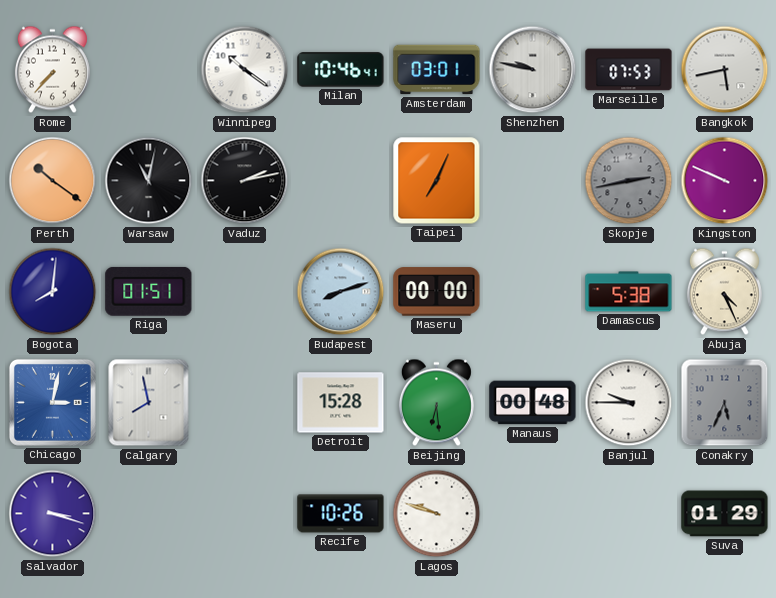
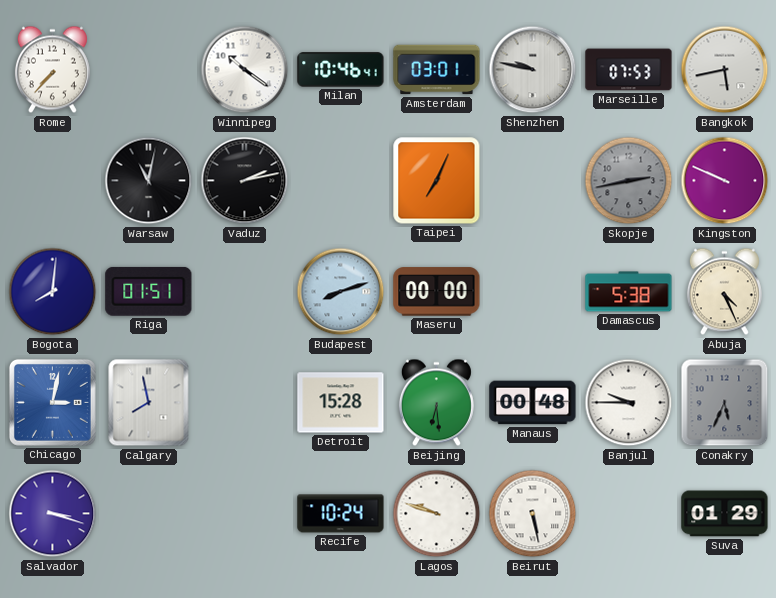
Perth: 10:21 -> none
Recife: 10:26 -> 10:24
Beirut: none -> 5:28
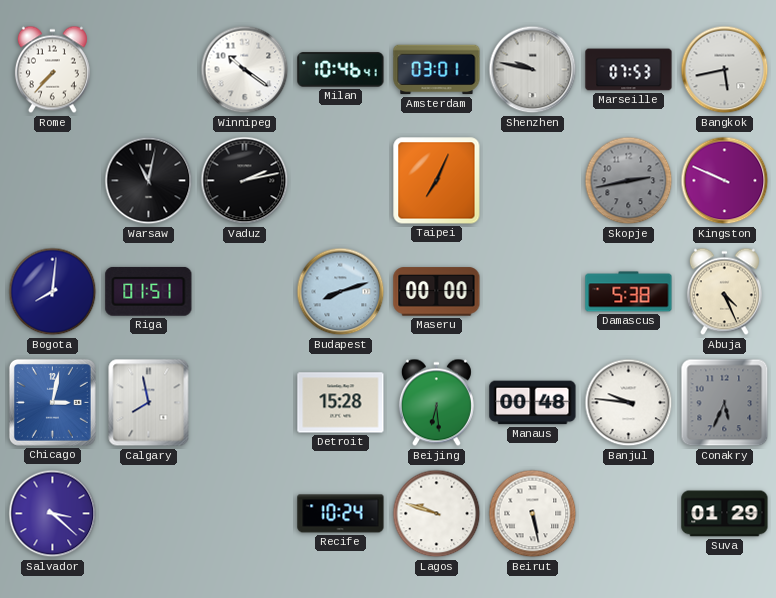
Banjul: 9:45 -> 9:46
Salvador: 3:18 -> 3:22
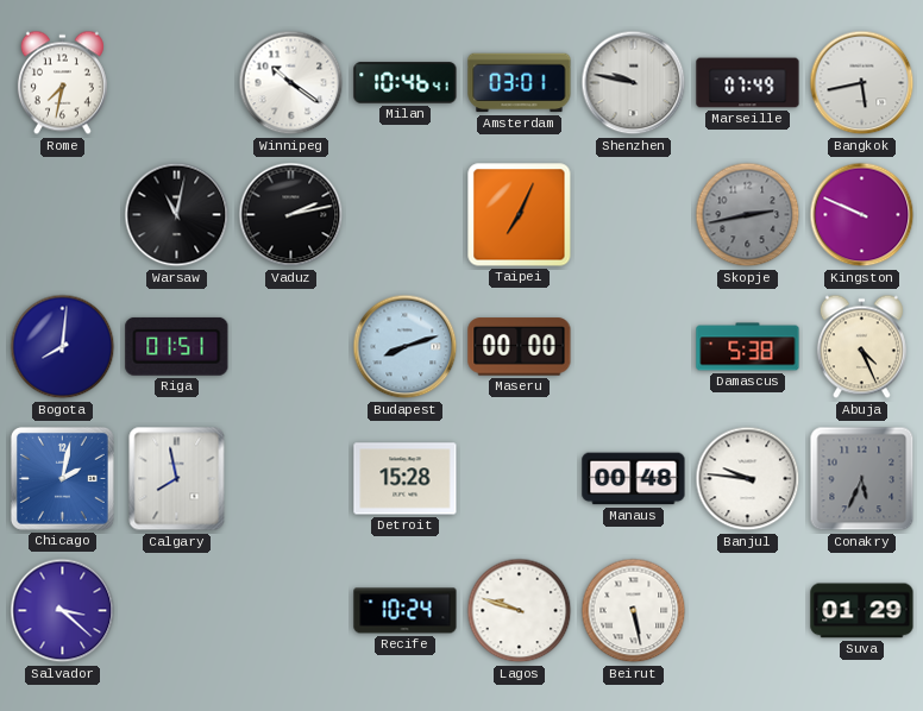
Rome: 7:37 -> 7:32
Marseille: 07:53 -> 07:49
Chicago: 3:02 -> 2:02
Beijing: 6:29 -> none
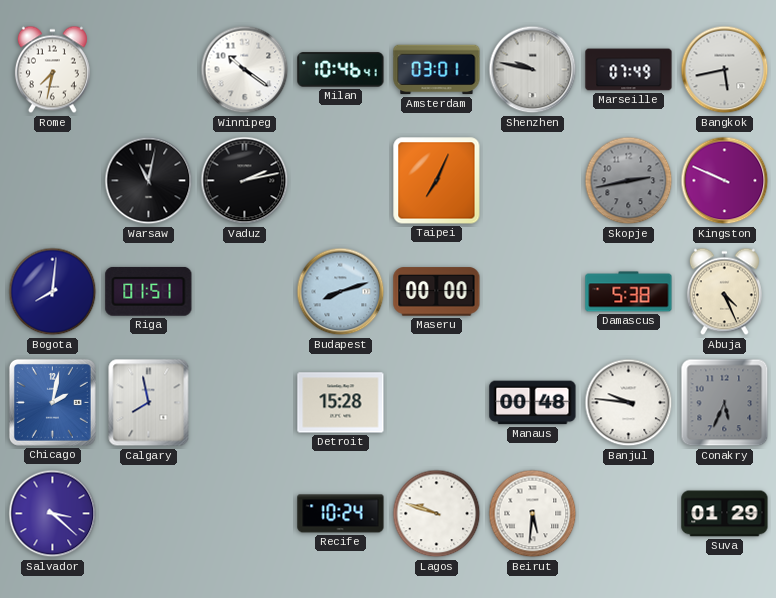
Beirut: 5:28 -> 5:31
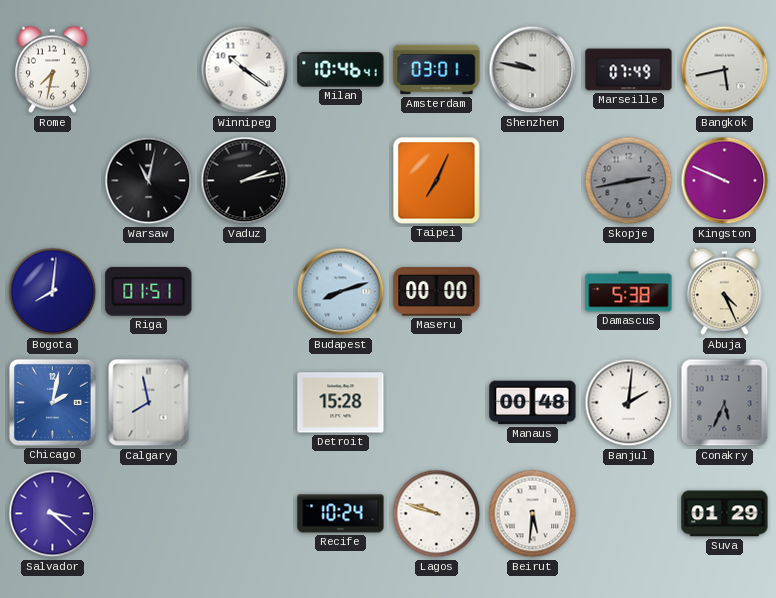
Banjul: 9:46 -> 2:01
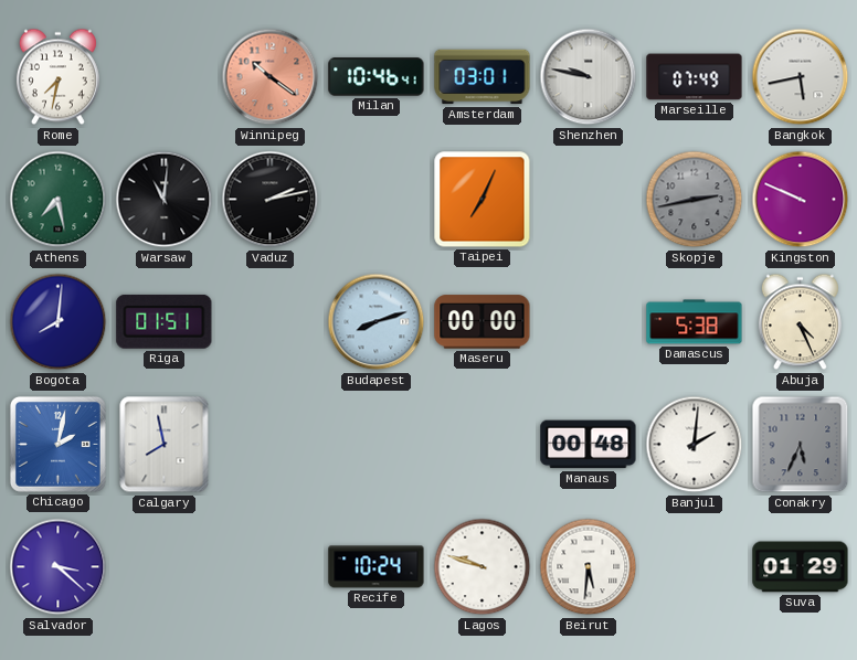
Winnipeg dial: white -> salmon
Athens: none -> 7:28
Warsaw: 11:02 -> 11:01
Detroit: 15:28 -> none
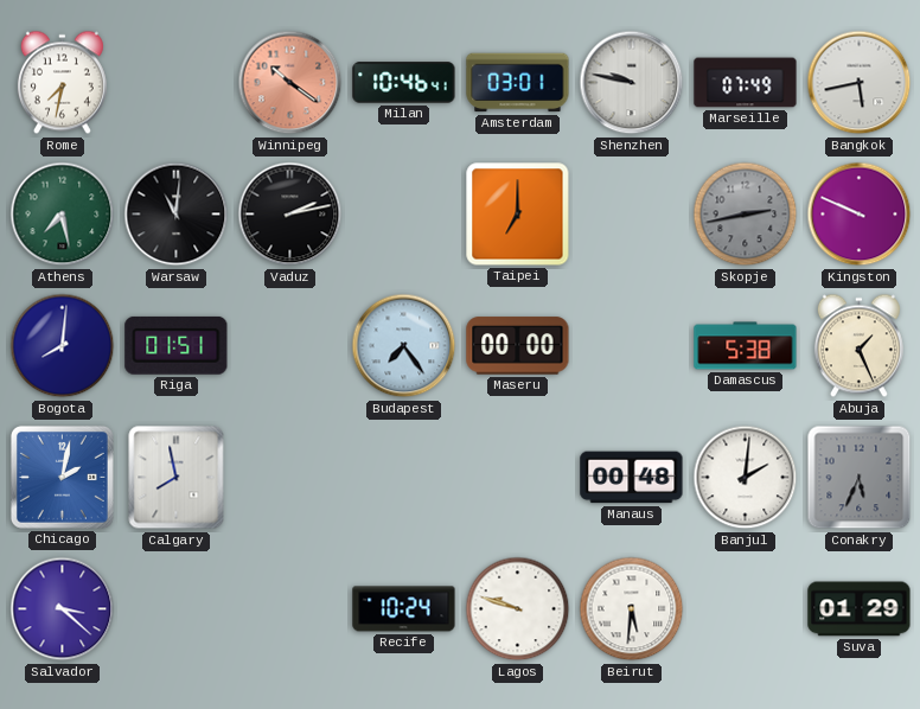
Taipei: 7:04 -> 7:00
Budapest: 8:12 -> 7:24
Abuja: 4:26 -> 1:26
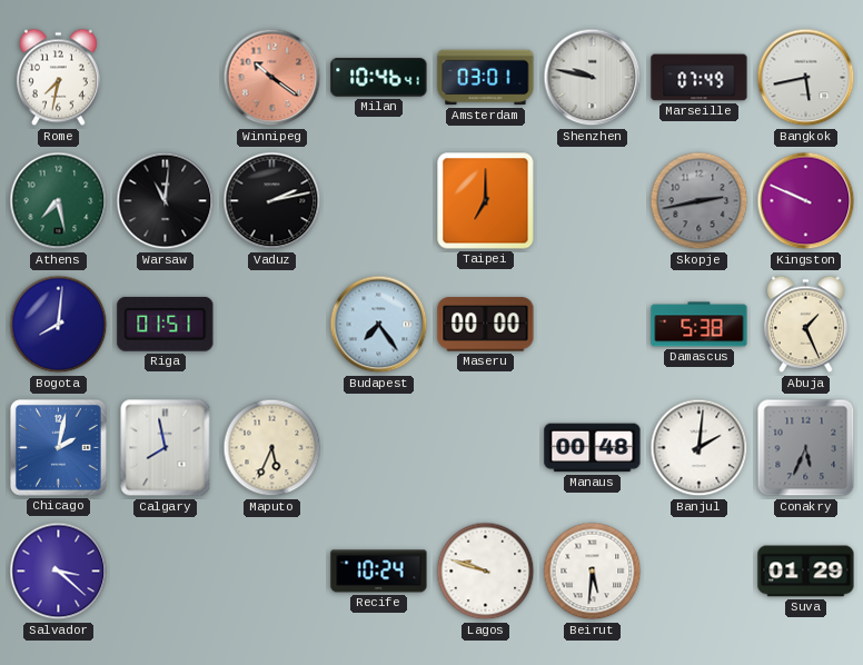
Maputo: none -> 5:34
